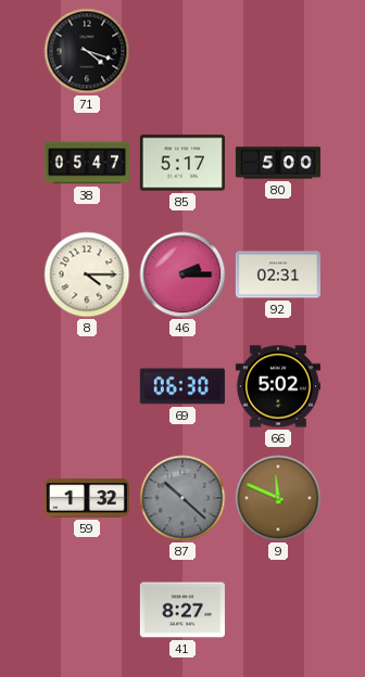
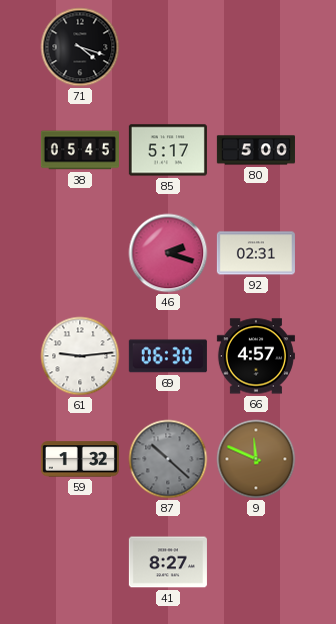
38: 05:47 -> 05:45
8: 4:15 -> none
46: 2:15 -> 2:18
61: none -> 9:14
66: 5:02 -> 4:57
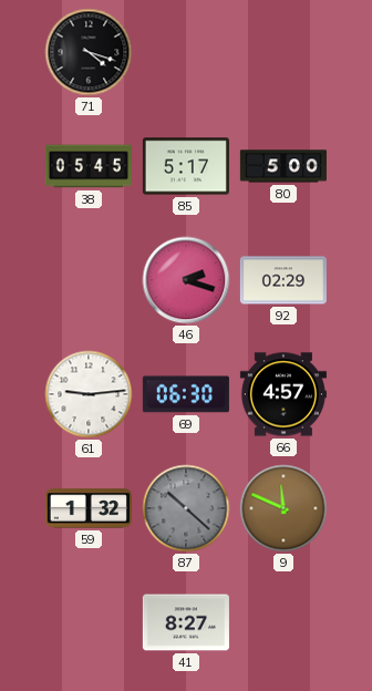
92: 02:31 -> 02:29
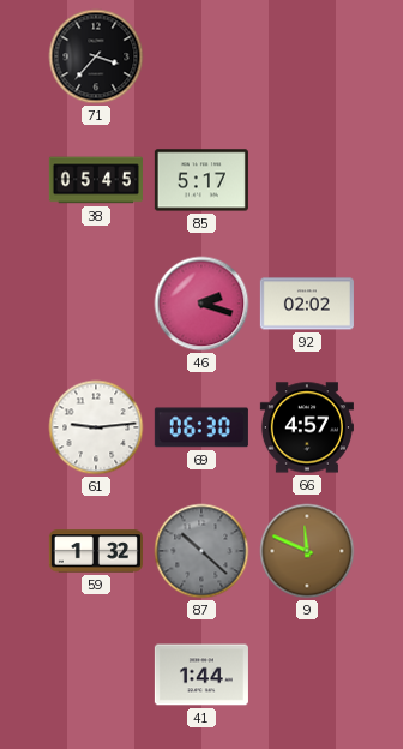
71: 4:18 -> 3:37
80: 5:00 -> none
92: 02:29 -> 02:02
41: 8:27 -> 1:44
